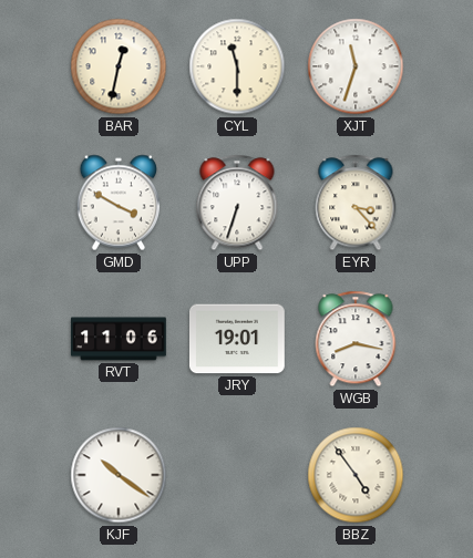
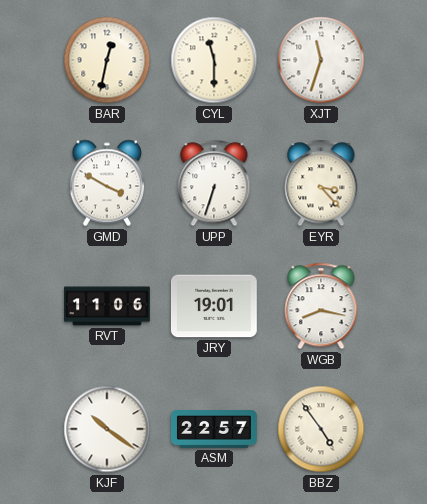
ASM: none -> 22:57
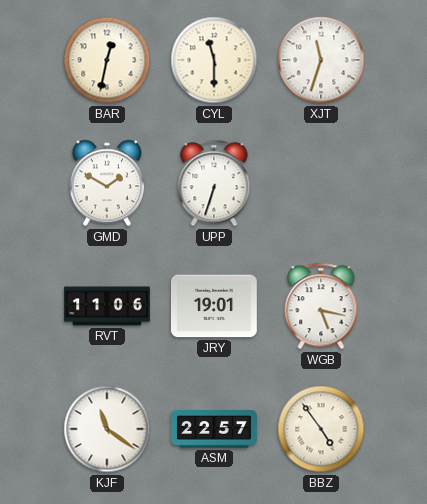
GMD: 3:50 -> 1:50
EYR: 3:23 -> none
WGB: 8:17 -> 5:17
KJF: 10:21 -> 11:21
